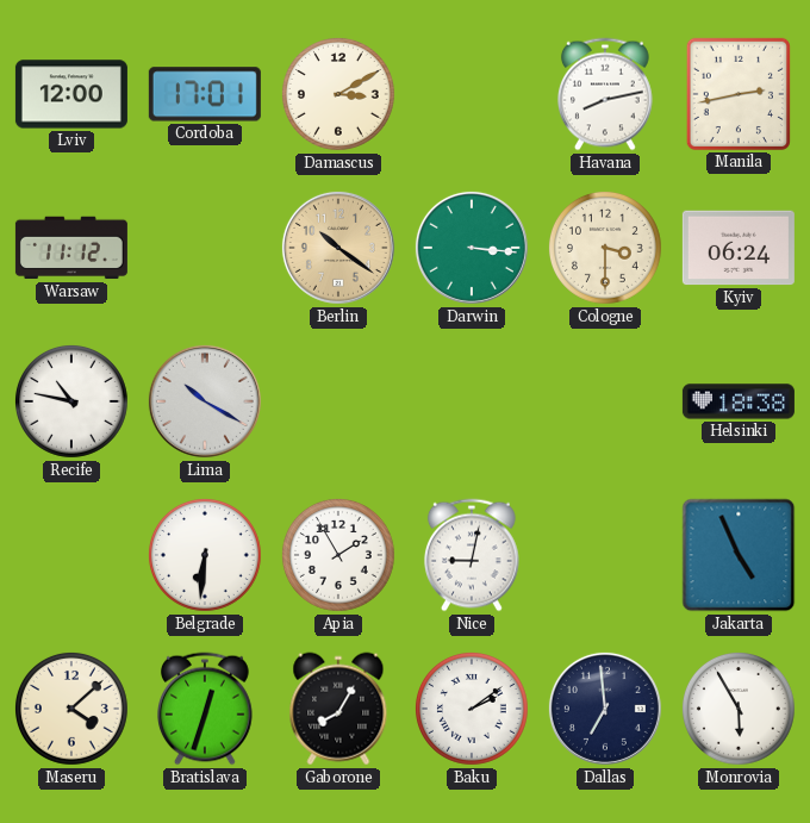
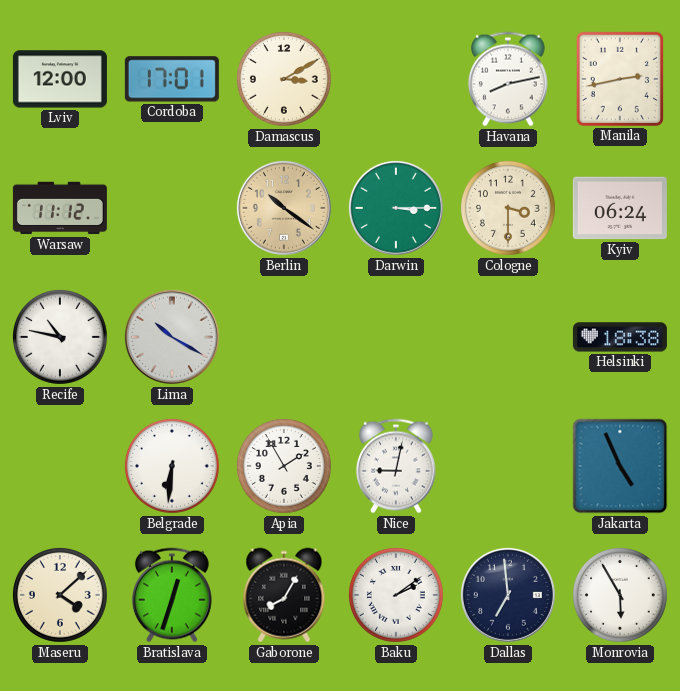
Darwin: 3:16 -> 3:15
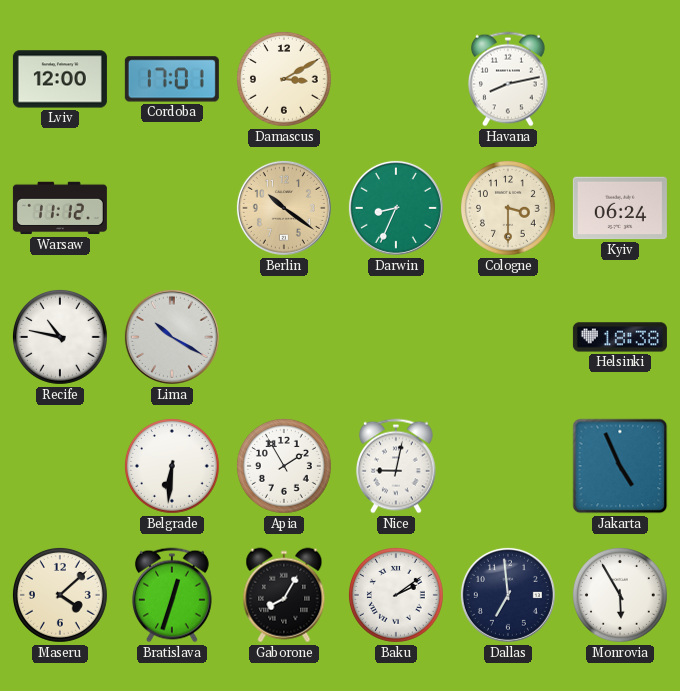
Manila: 2:43 -> none
Darwin: 3:15 -> 8:34
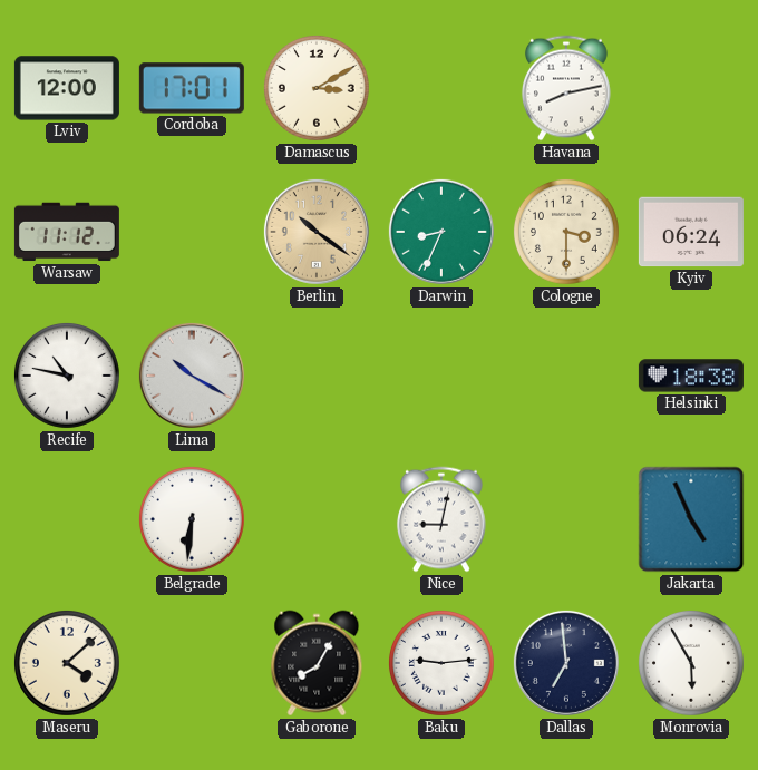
Apia: 1:55 -> none
Bratislava: 12:33 -> none
Baku: 2:09 -> 9:14
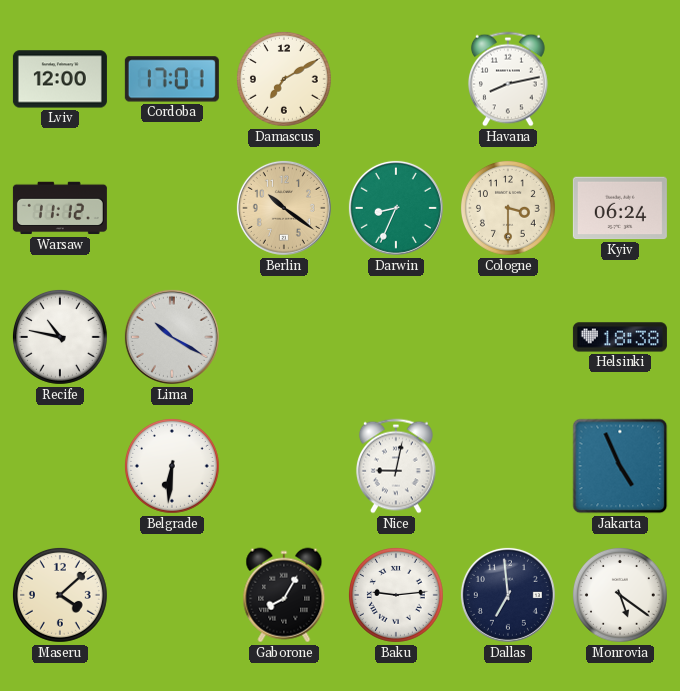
Damascus: 3:10 -> 7:10
Monrovia: 5:55 -> 5:21
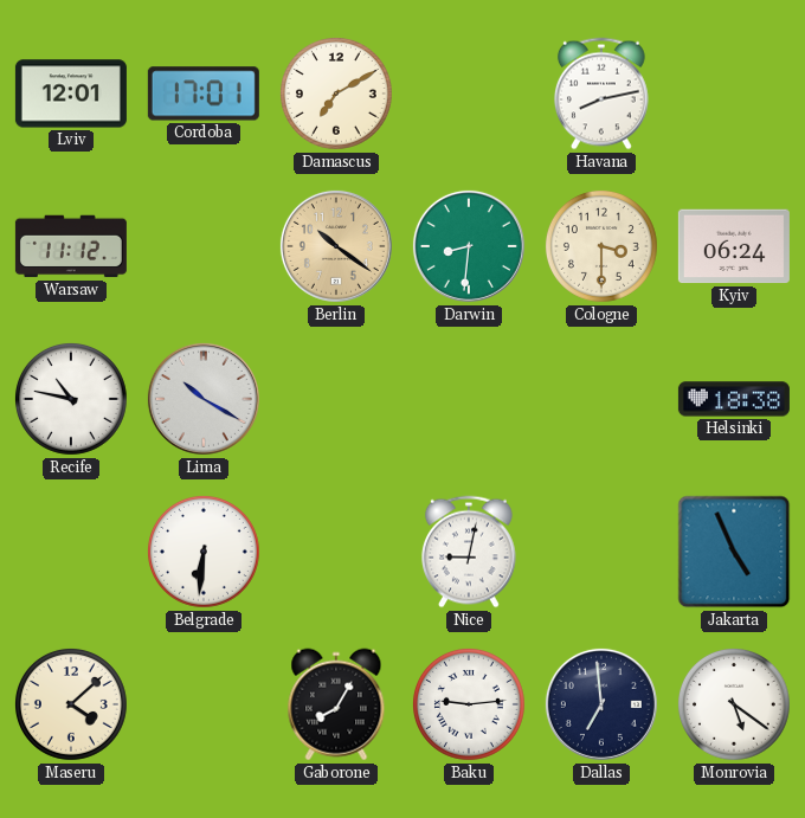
Lviv: 12:00 -> 12:01
Darwin: 8:34 -> 8:31
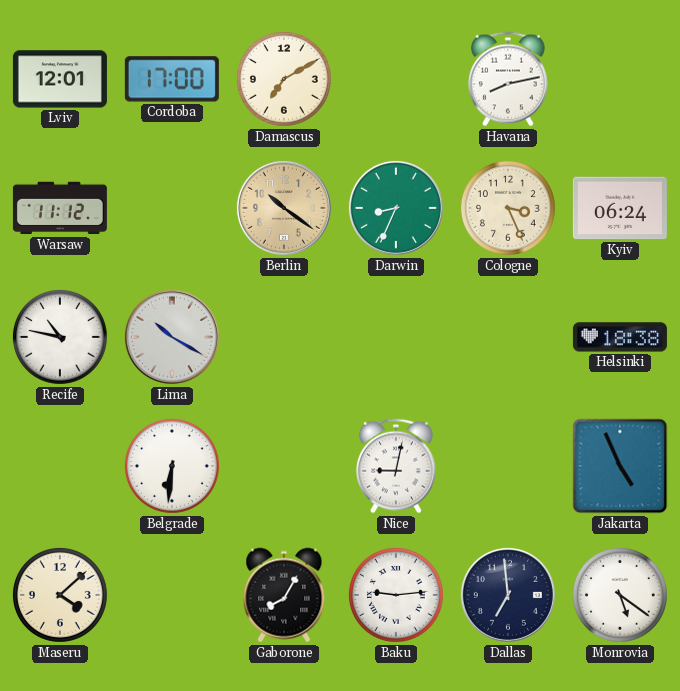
Cordoba: 17:01 -> 17:00
Darwin: 8:31 -> 8:34
Cologne: 3:30 -> 3:26
